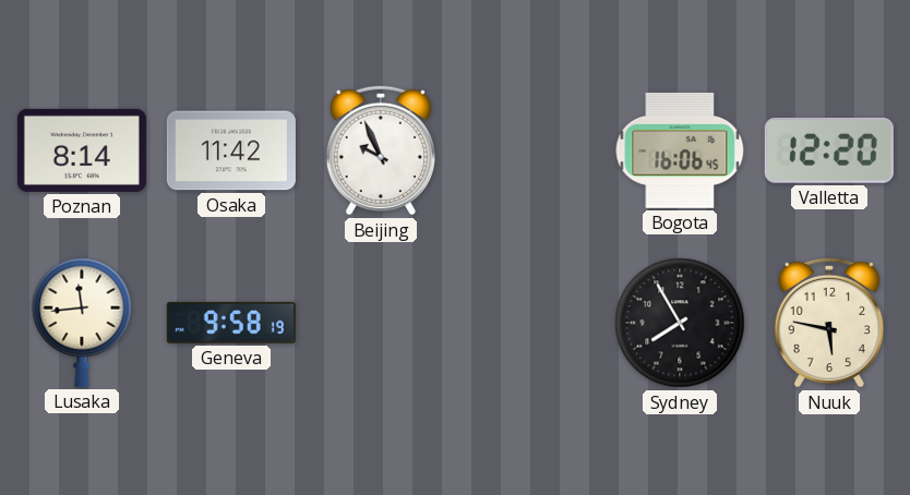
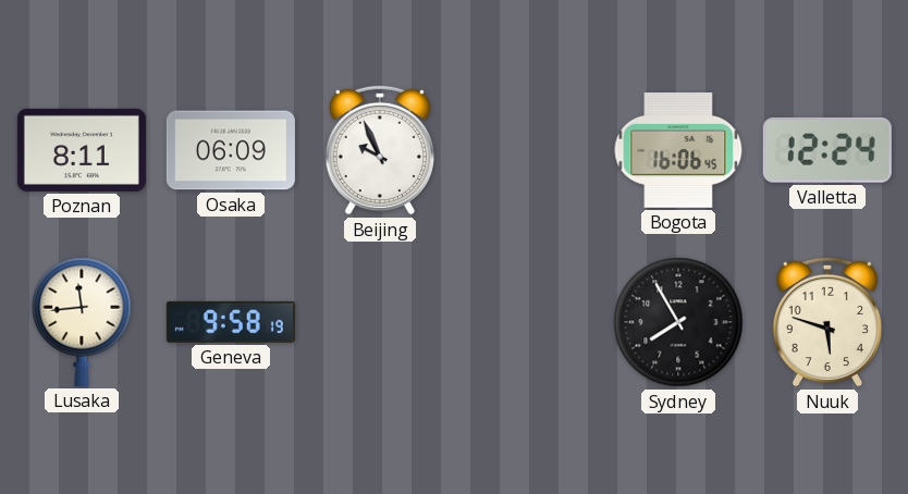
Poznan: 8:14 -> 8:11
Osaka: 11:42 -> 06:09
Valletta: 12:20 -> 12:24
Nuuk: 5:47 -> 5:48
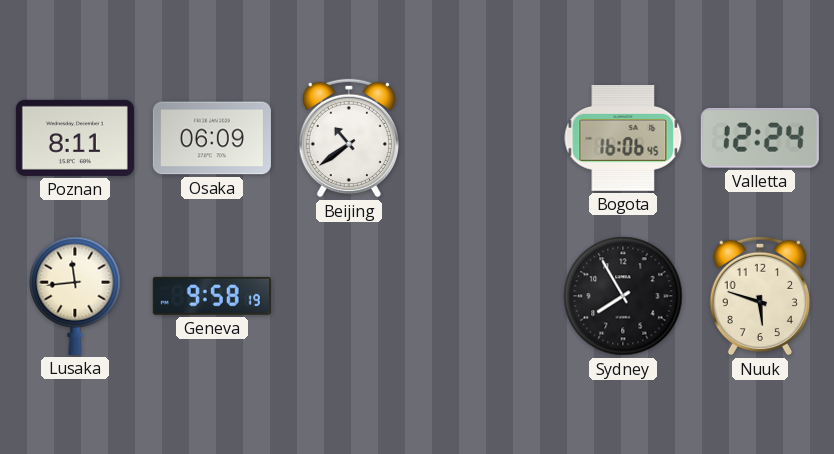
Beijing: 9:56 -> 10:39
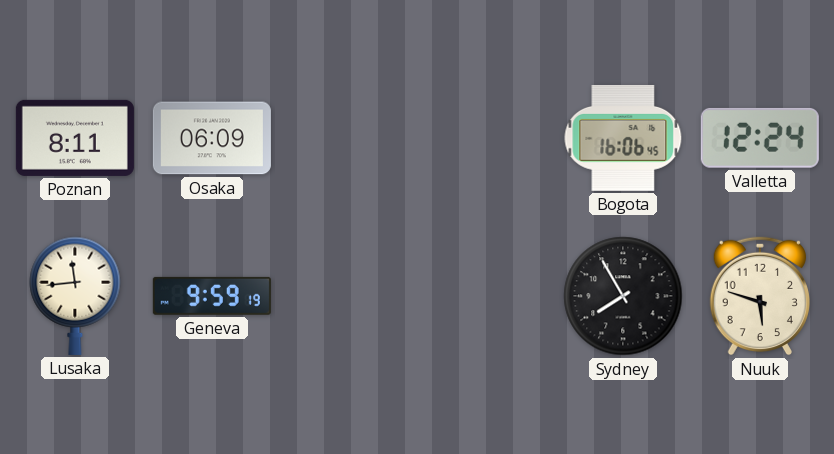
Beijing: 10:39 -> none
Geneva: 9:58 -> 9:59
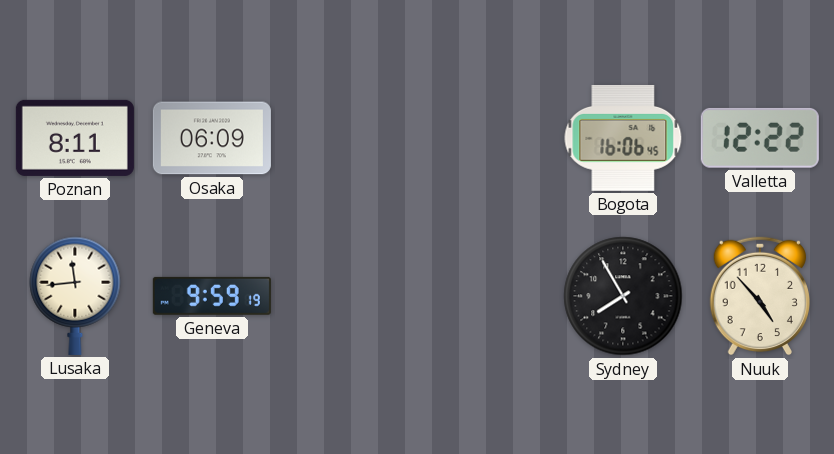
Valletta: 12:24 -> 12:22
Nuuk: 5:48 -> 4:53
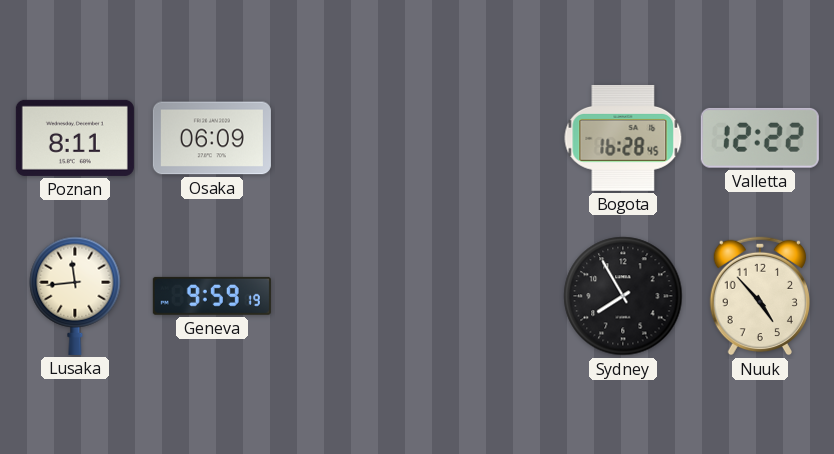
Bogota: 16:06 -> 16:28
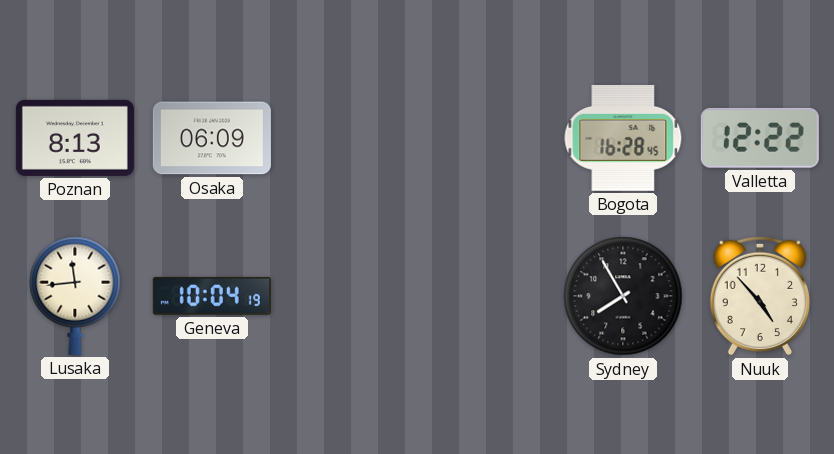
Poznan: 8:11 -> 8:13
Geneva: 9:59 -> 10:04
